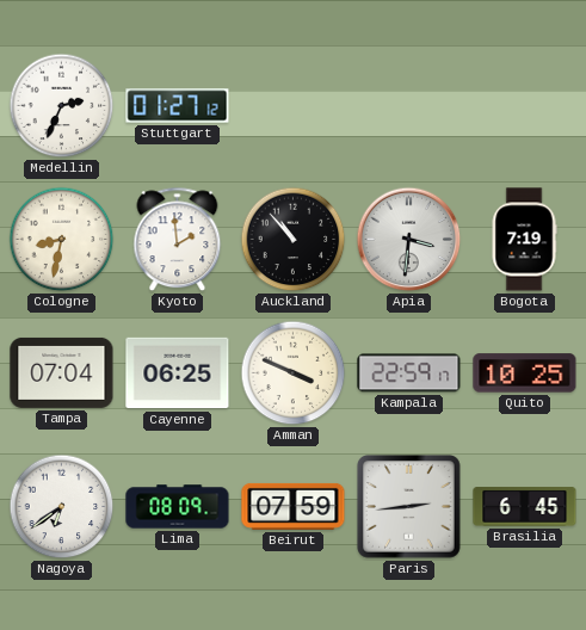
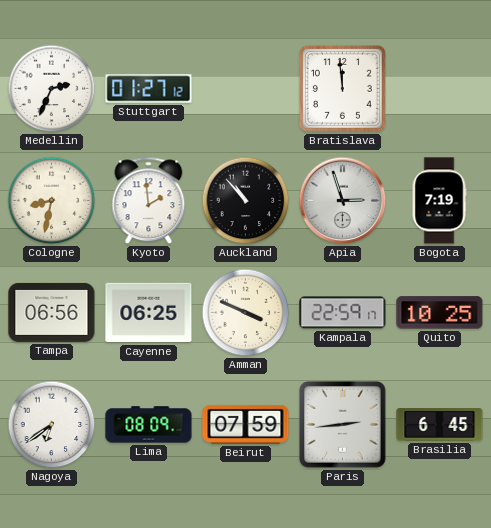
Bratislava: none -> 11:59
Apia: 3:31 -> 2:57
Tampa: 07:04 -> 06:56
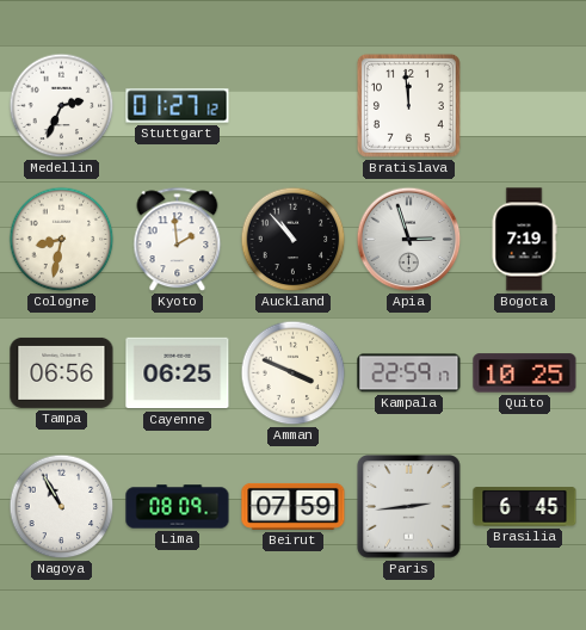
Nagoya: 6:39 -> 10:55
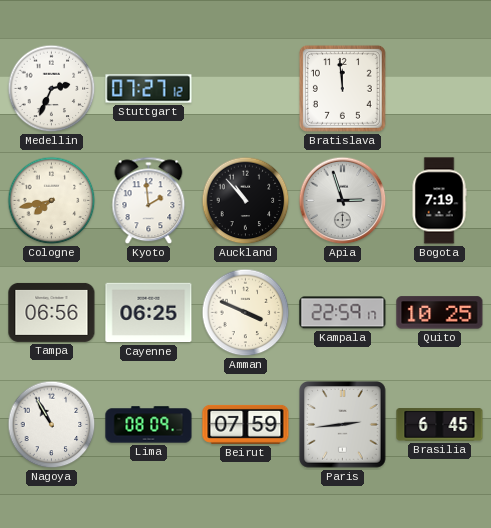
Stuttgart: 01:27 -> 07:27
Cologne: 8:32 -> 7:43
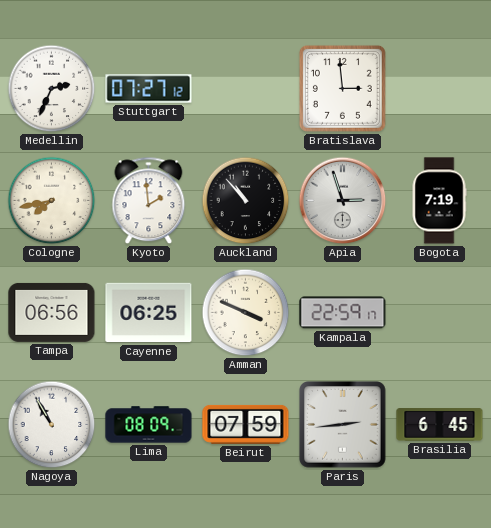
Bratislava: 11:59 -> 2:59
Quito: 10:25 -> none
